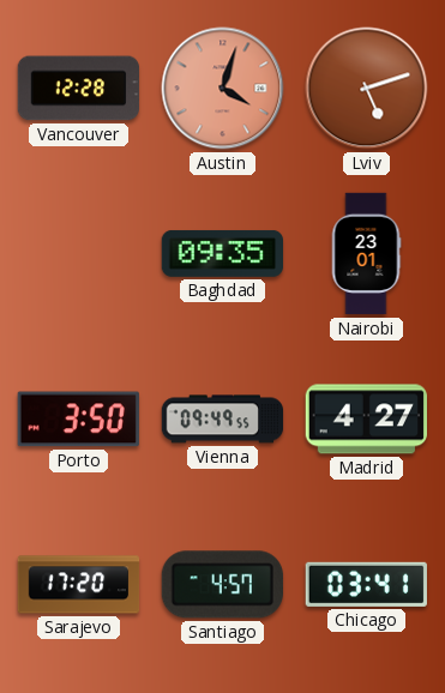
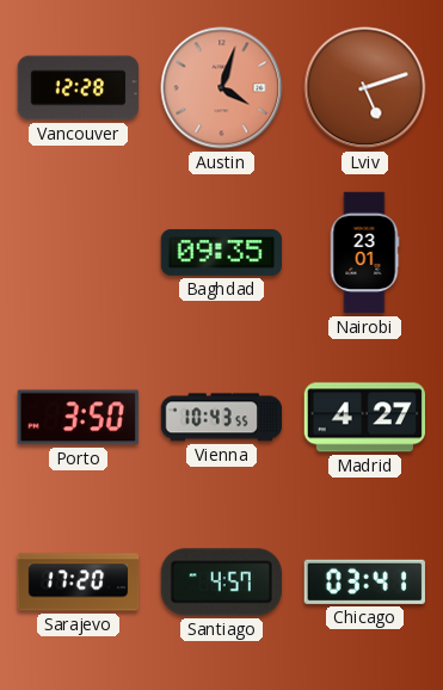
Vienna: 09:49 -> 10:43
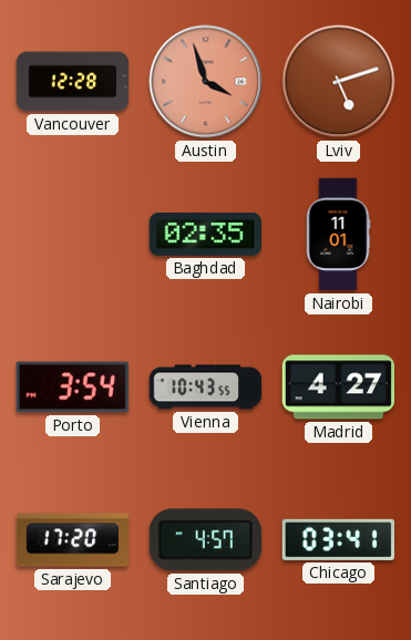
Austin: 4:03 -> 3:57
Baghdad: 09:35 -> 02:35
Nairobi: 23:01 -> 11:01
Porto: 3:50 -> 3:54
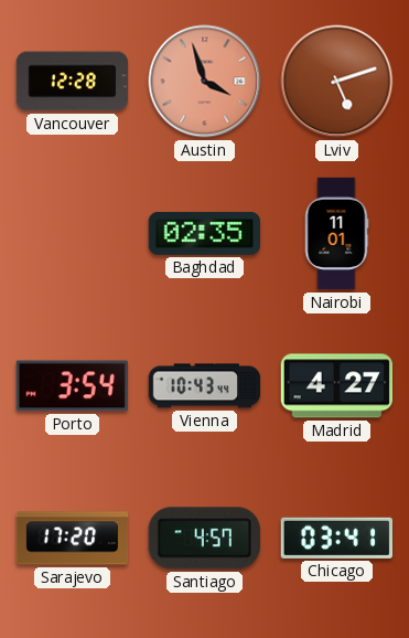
Vienna: 10:43:55 -> 10:43:44
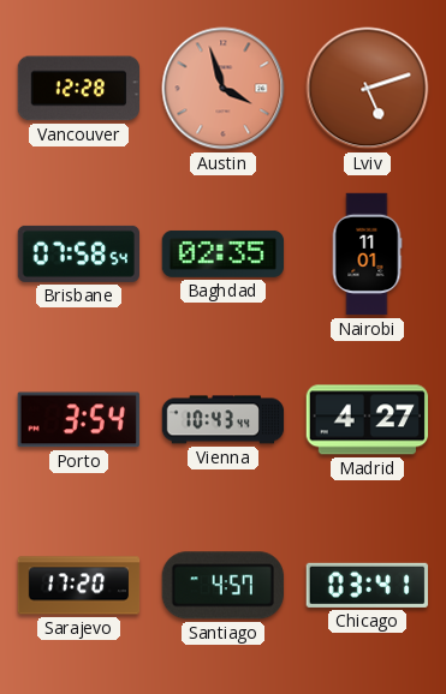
Brisbane: none -> 07:58
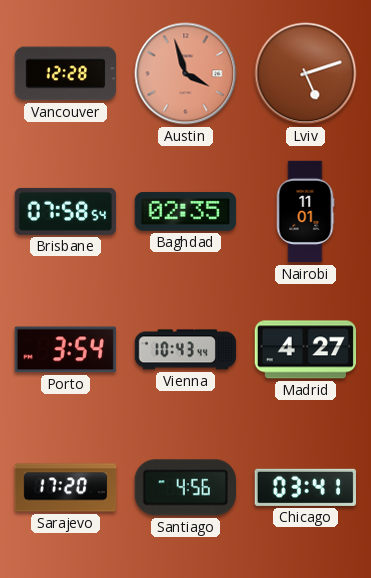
Santiago: 4:57 -> 4:56
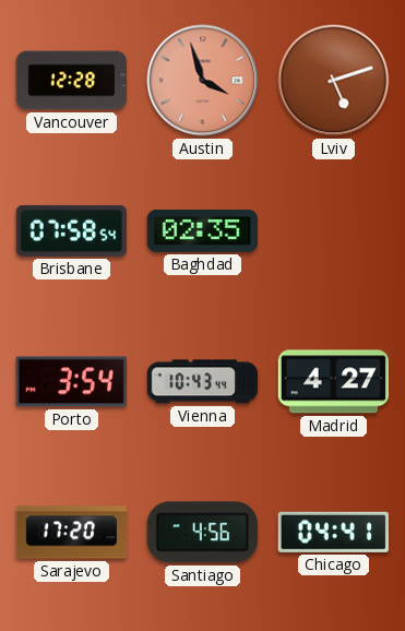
Nairobi: 11:01 -> none
Chicago: 03:41 -> 04:41
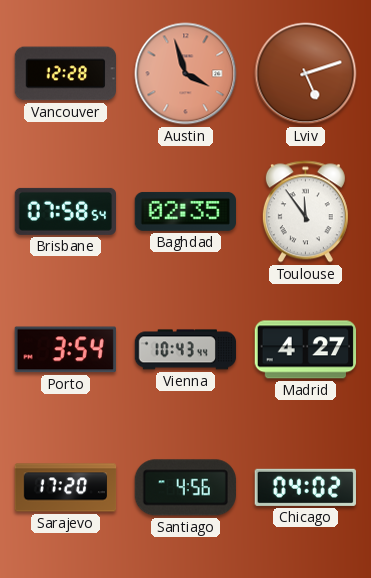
Toulouse: none -> 11:54
Chicago: 04:41 -> 04:02
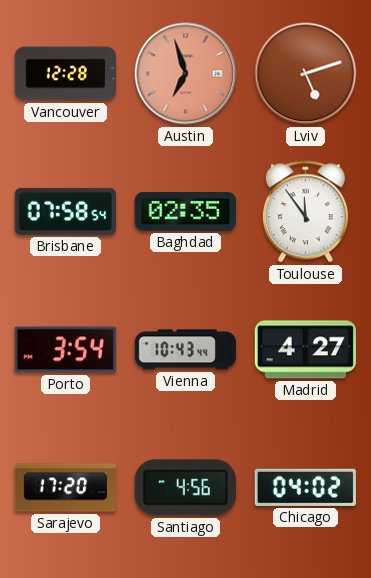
Austin: 3:57 -> 6:57
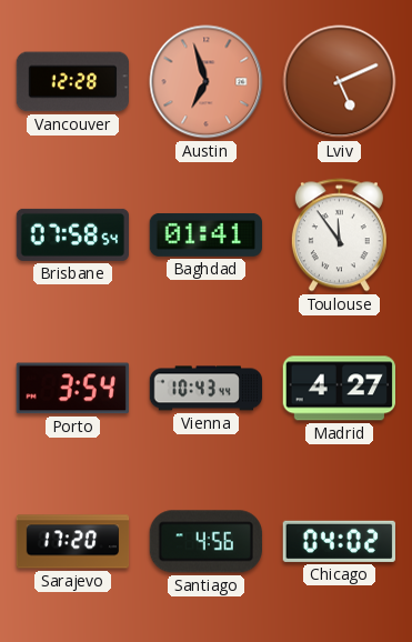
Lviv: 5:12 -> 5:11
Baghdad: 02:35 -> 01:41
